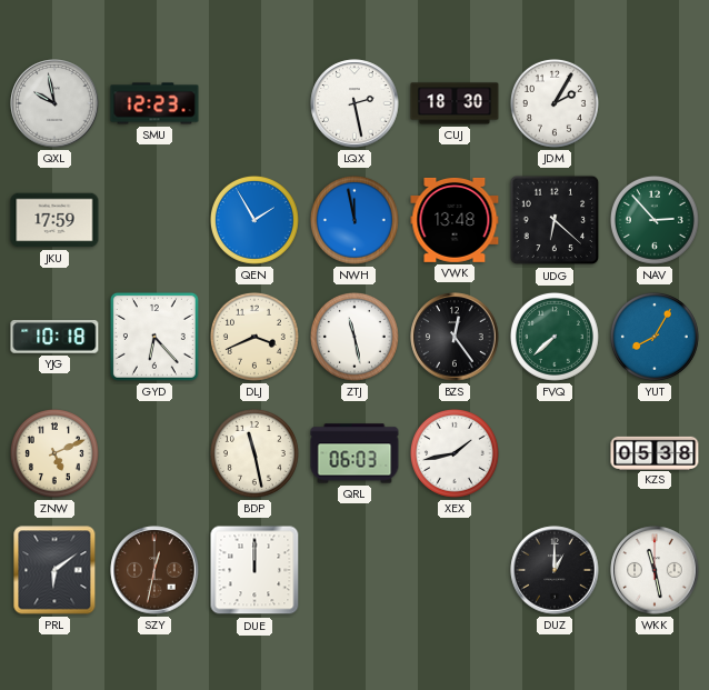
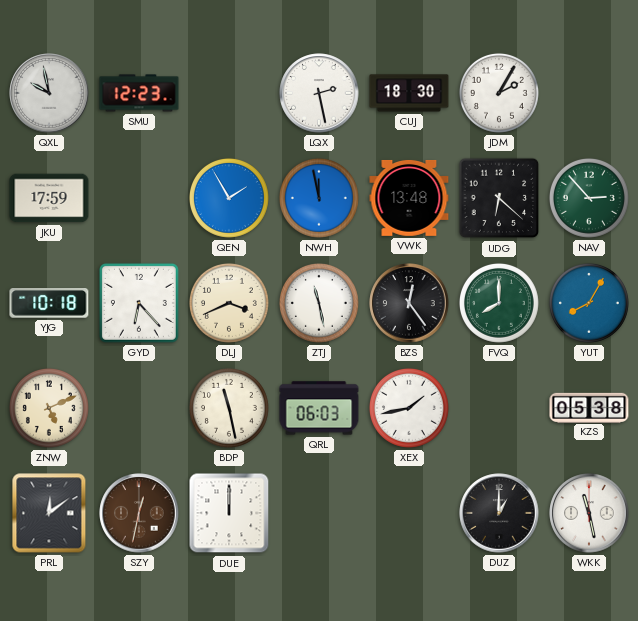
FVQ: 7:38 -> 8:00
PRL: 6:09 -> 12:09
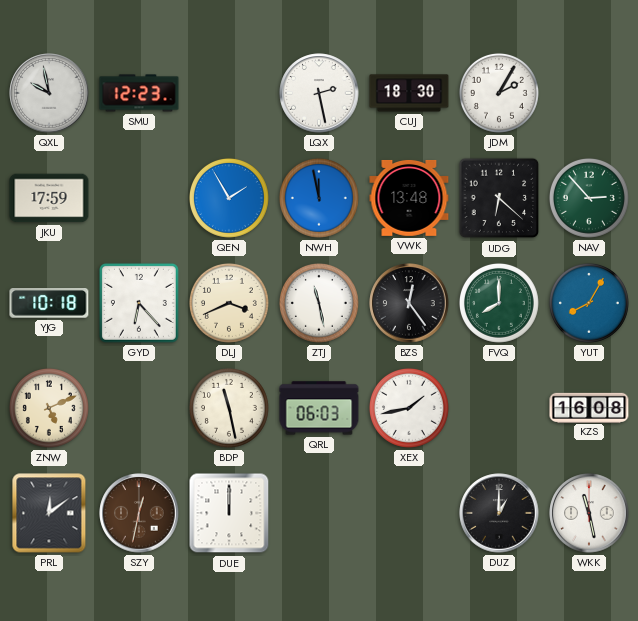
KZS: 05:38 -> 16:08
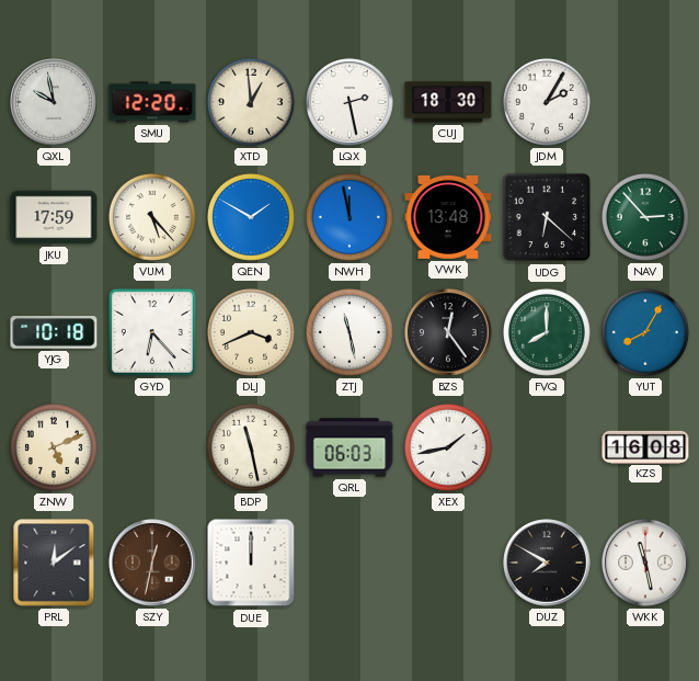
SMU: 12:23 -> 12:20
XTD: none -> 12:59
VUM: none -> 5:23
QEN: 1:55 -> 1:50
DUZ: 1:00 -> 7:50
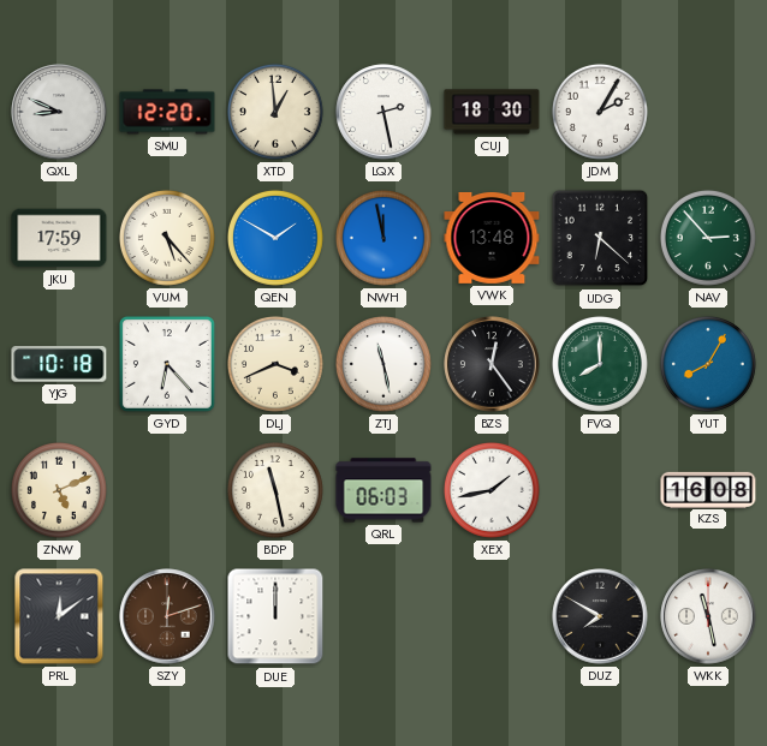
QXL: 9:58 -> 8:49
SZY: 12:32 -> 12:12
